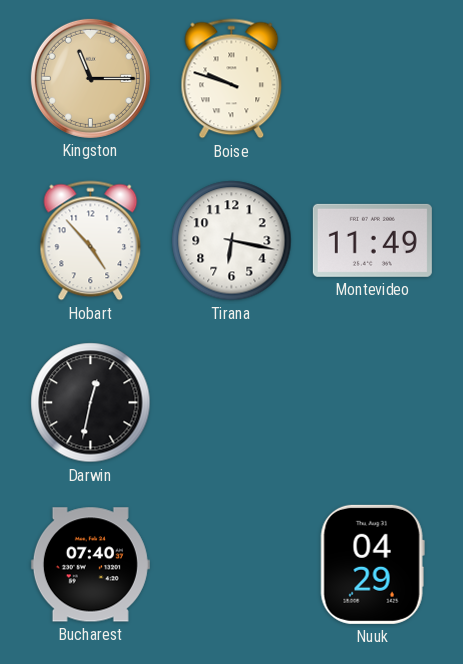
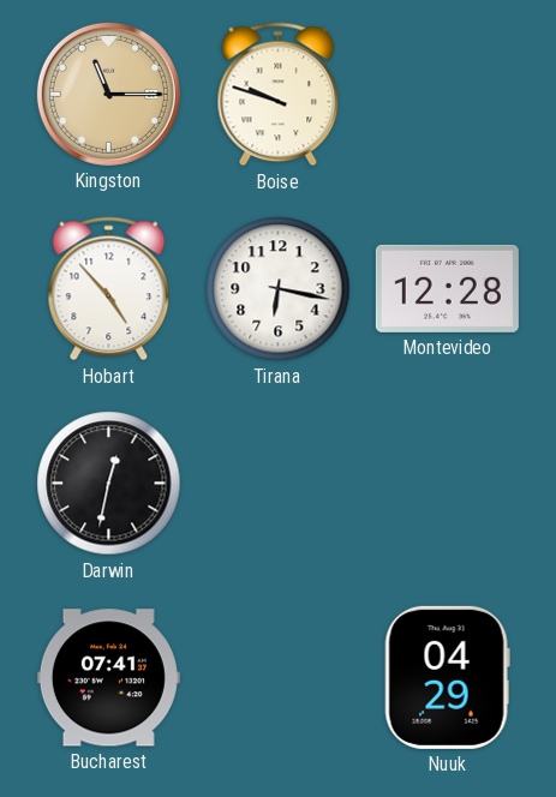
Montevideo: 11:49 -> 12:28
Bucharest: 07:40 -> 07:41
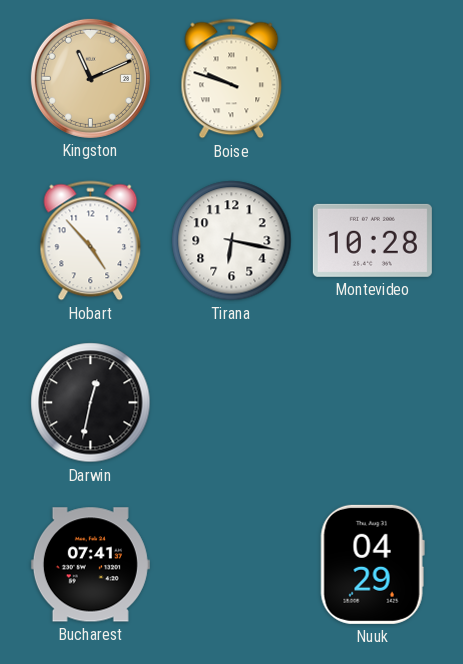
Kingston: 11:15 -> 11:11
Montevideo: 12:28 -> 10:28
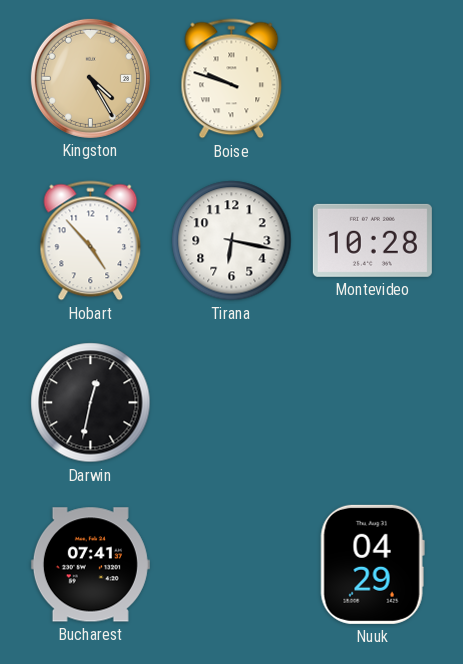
Kingston: 11:11 -> 4:25
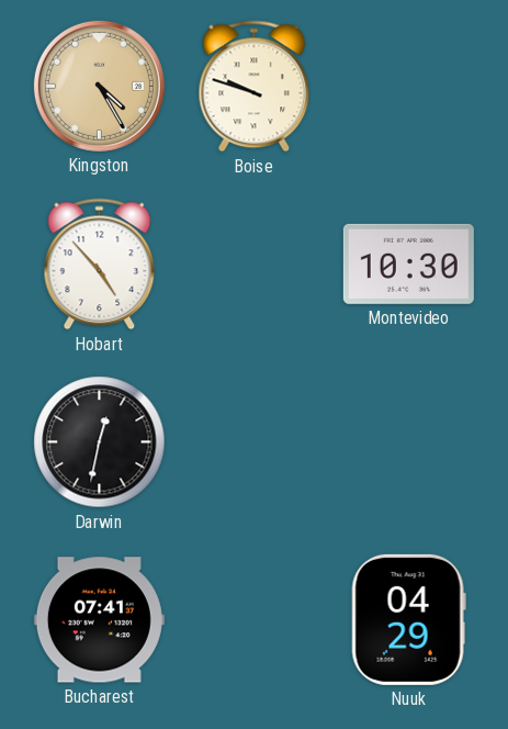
Tirana: 6:17 -> none
Montevideo: 10:28 -> 10:30
